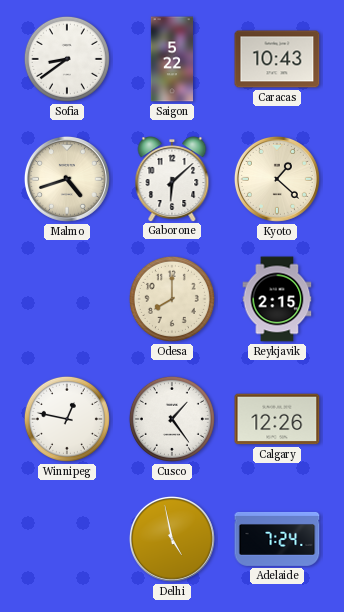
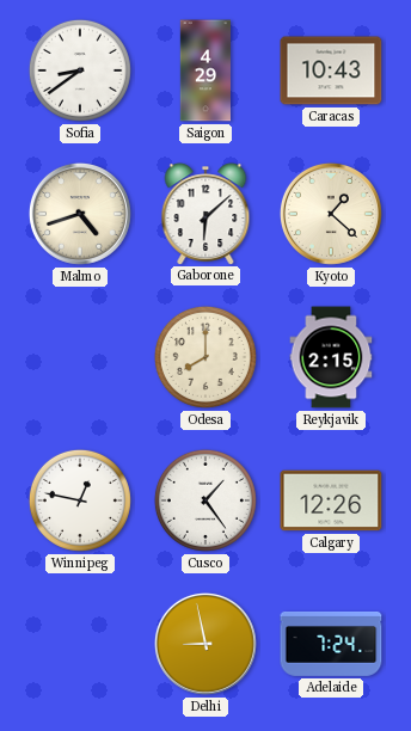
Saigon: 5:22 -> 4:29
Delhi: 4:58 -> 8:58
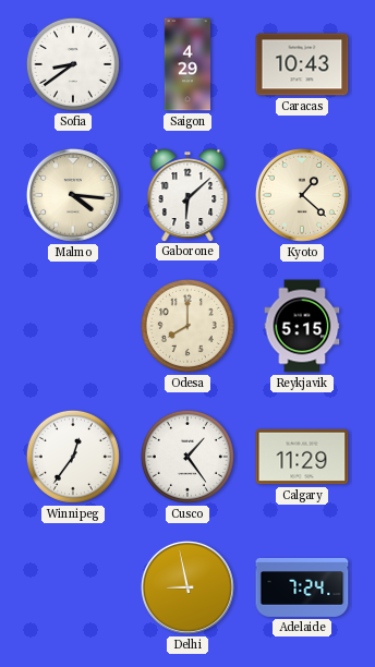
Malmo: 4:42 -> 4:16
Reykjavik: 2:15 -> 5:15
Winnipeg: 12:47 -> 12:36
Calgary: 12:26 -> 11:29
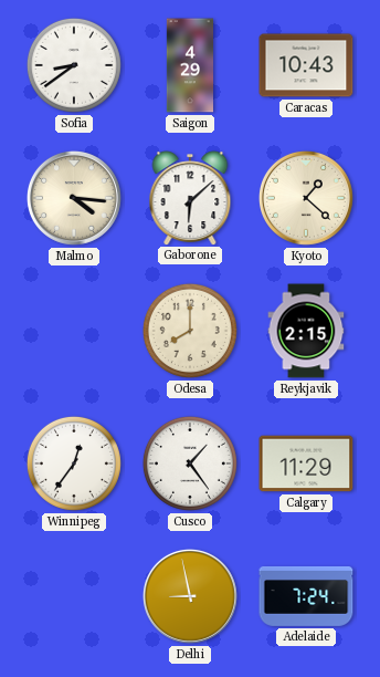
Reykjavik: 5:15 -> 2:15
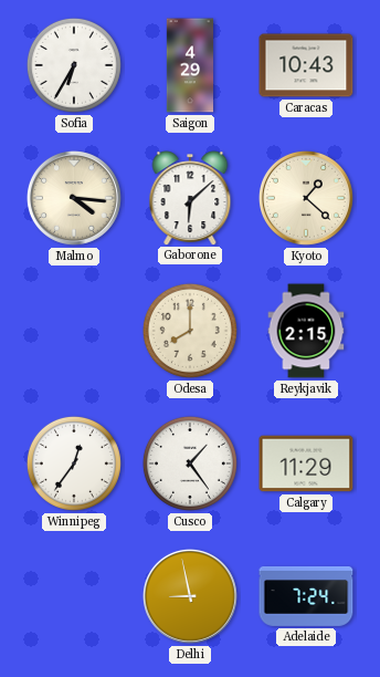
Sofia: 8:39 -> 6:35
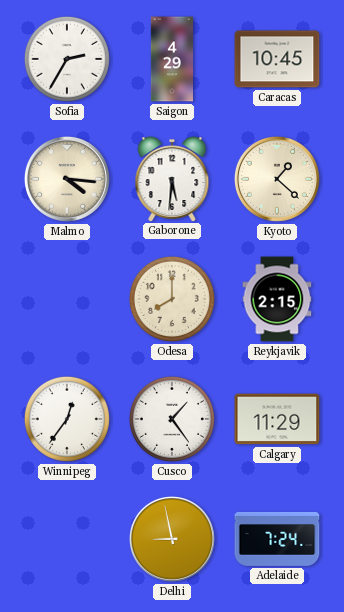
Sofia: 6:35 -> 2:35
Caracas: 10:43 -> 10:45
Gaborone: 6:08 -> 5:31
